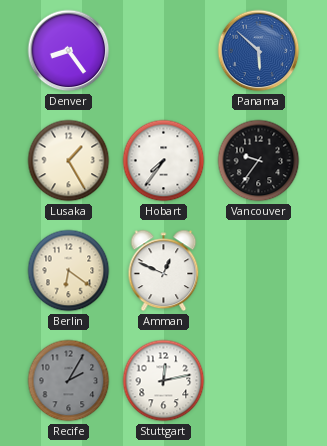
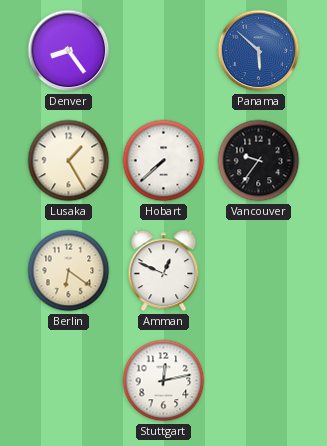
Hobart: 7:36 -> 7:38
Recife: 2:05 -> none
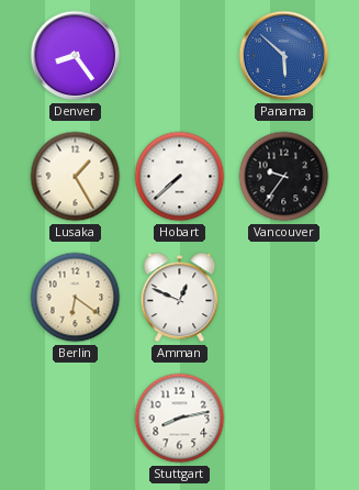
Stuttgart: 12:13 -> 8:13
